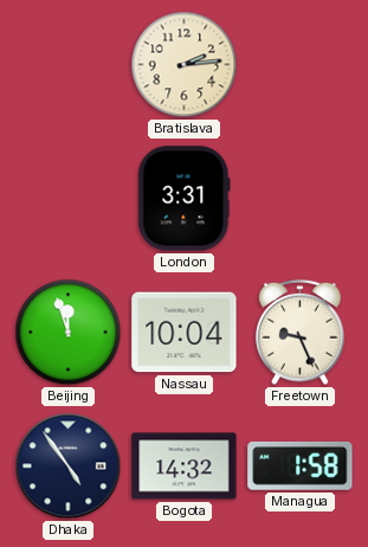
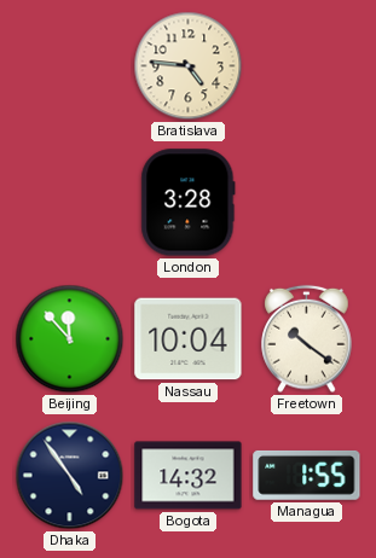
Bratislava: 2:14 -> 4:46
London: 3:31 -> 3:28
Beijing: 11:57 -> 11:53
Freetown: 9:26 -> 10:21
Managua: 1:58 -> 1:55
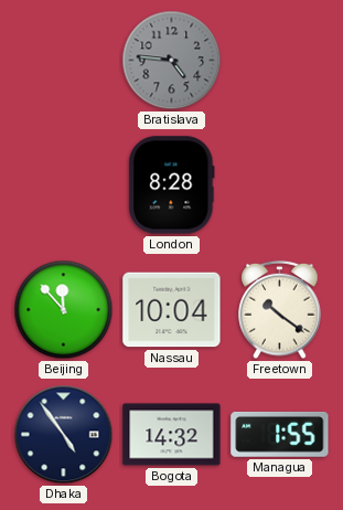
Bratislava dial: cream -> grey
London: 3:28 -> 8:28
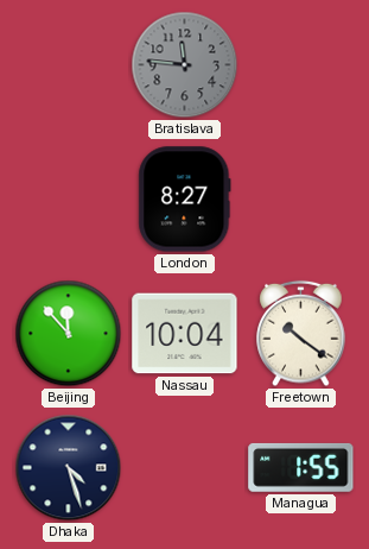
Bratislava: 4:46 -> 11:46
London: 8:28 -> 8:27
Dhaka: 4:54 -> 4:27
Bogota: 14:32 -> none
